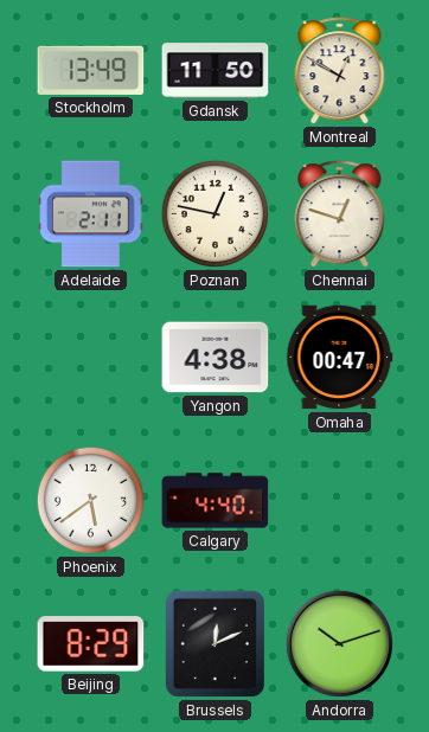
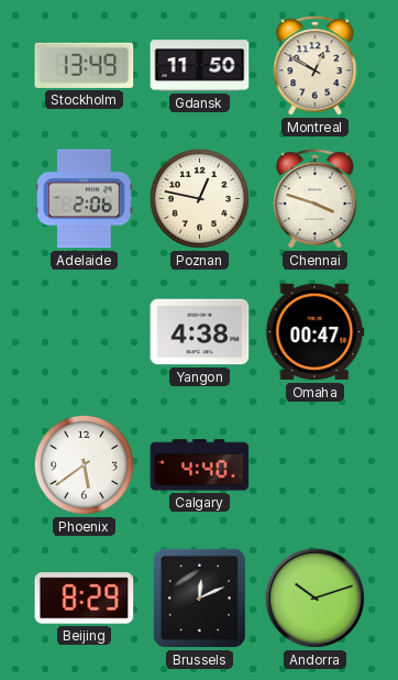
Adelaide: 2:11 -> 2:06
Chennai: 12:48 -> 3:48
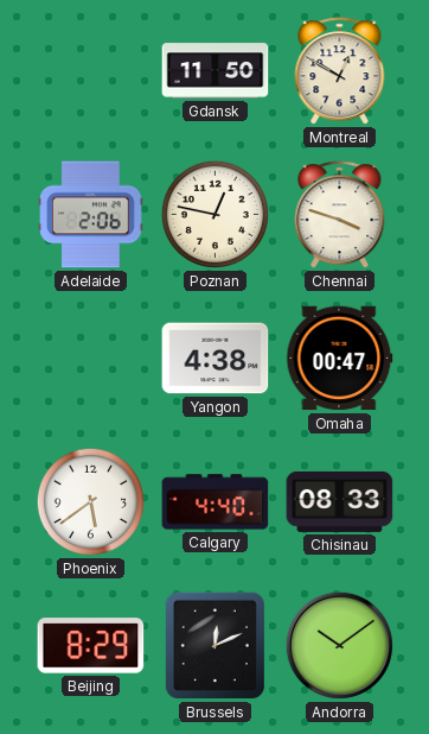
Stockholm: 13:49 -> none
Chisinau: none -> 08:33
Andorra: 10:12 -> 10:09
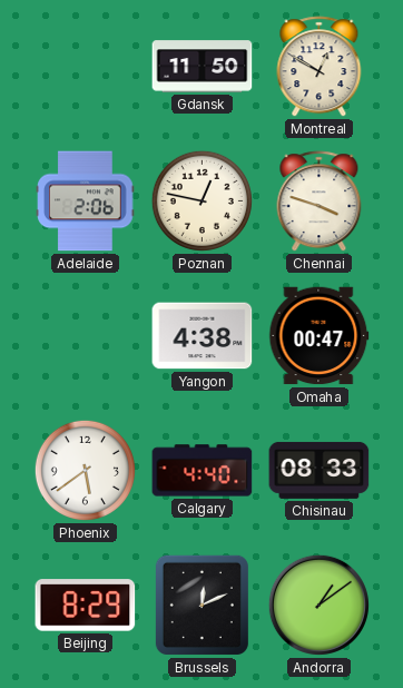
Andorra: 10:09 -> 1:09
